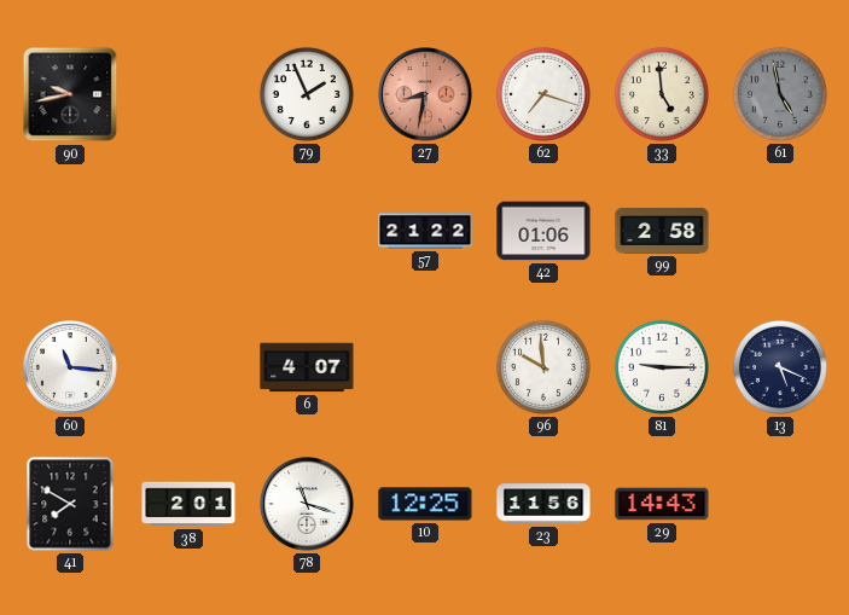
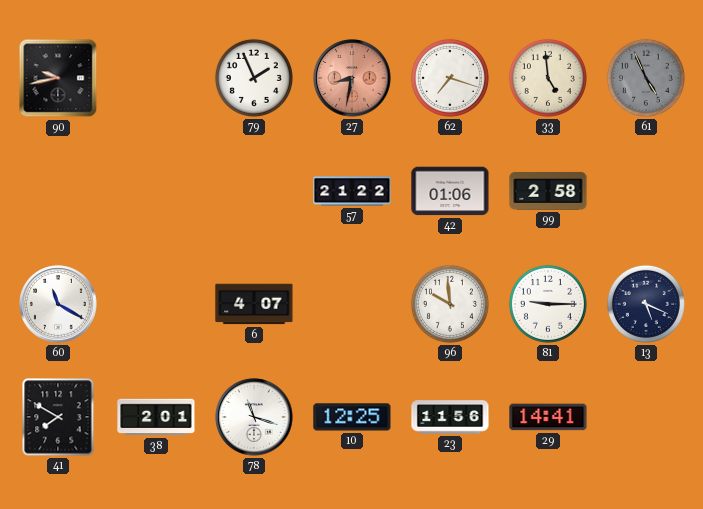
61: 4:58 -> 4:56
60: 11:16 -> 11:20
29: 14:43 -> 14:41
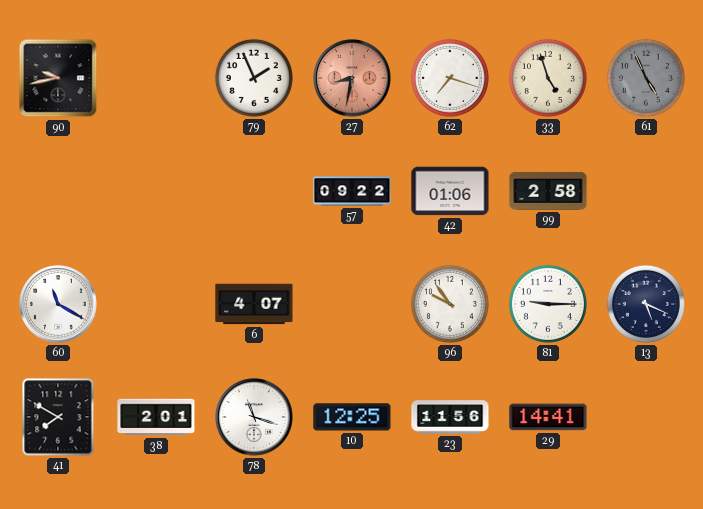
33: 4:59 -> 4:57
57: 21:22 -> 09:22
96: 9:59 -> 9:54
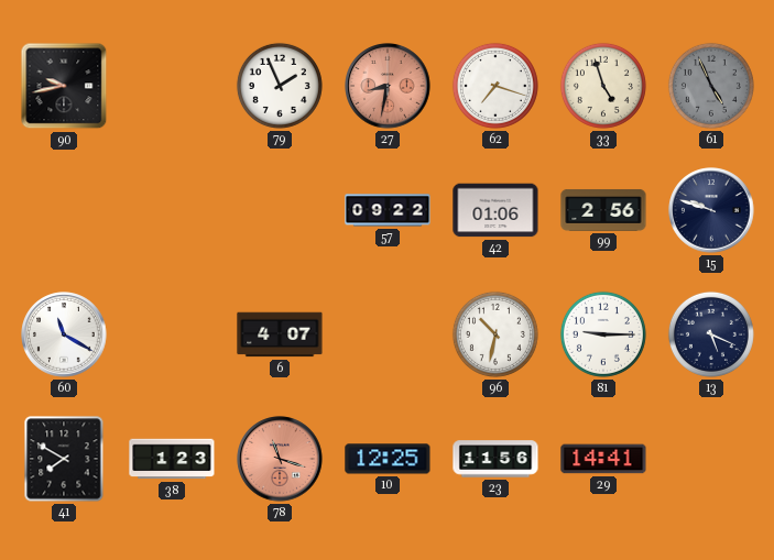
99: 2:58 -> 2:56
15: none -> 9:48
96: 9:54 -> 10:32
38: 2:01 -> 1:23
78 dial: white -> salmon
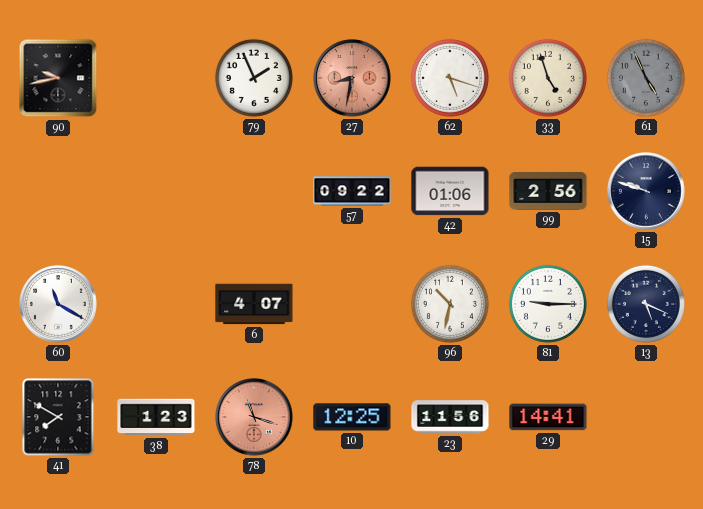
62: 7:18 -> 5:18
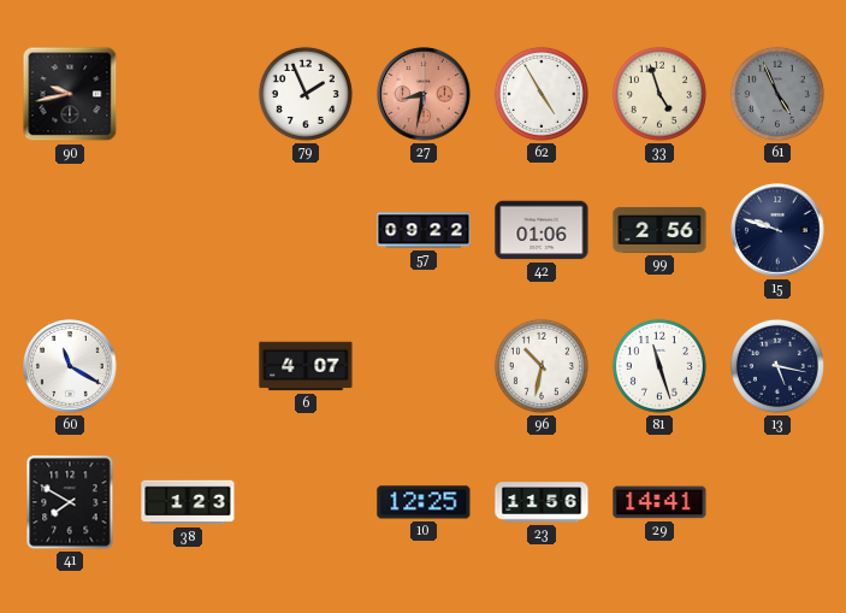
62: 5:18 -> 4:55
81: 9:15 -> 11:27
13: 5:19 -> 5:17
78: 11:18 -> none
